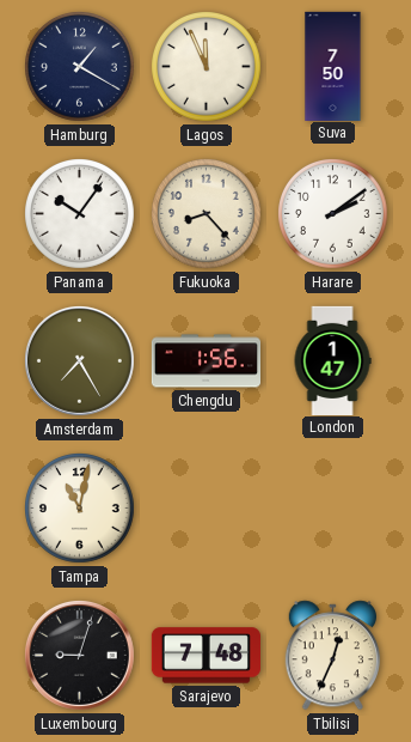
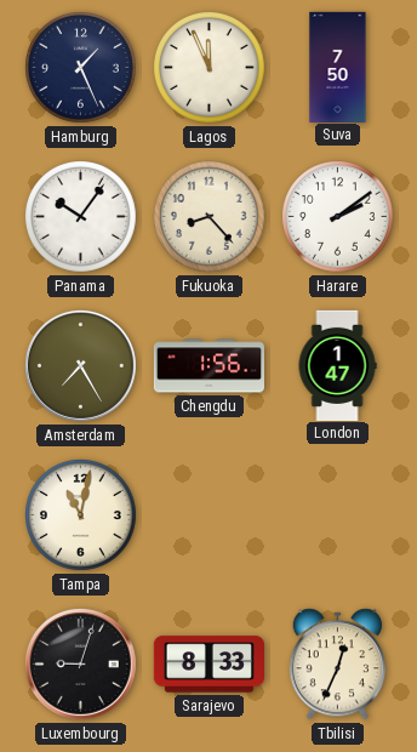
Hamburg: 1:20 -> 1:26
Sarajevo: 7:48 -> 8:33
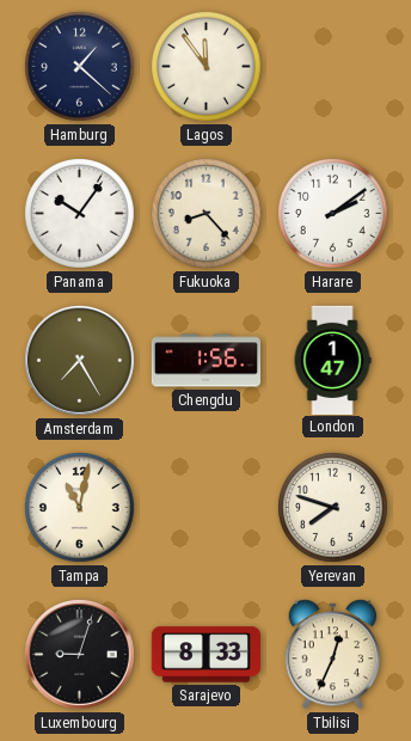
Hamburg: 1:26 -> 1:22
Lagos: 11:56 -> 11:54
Suva: 7:50 -> none
Yerevan: none -> 7:48
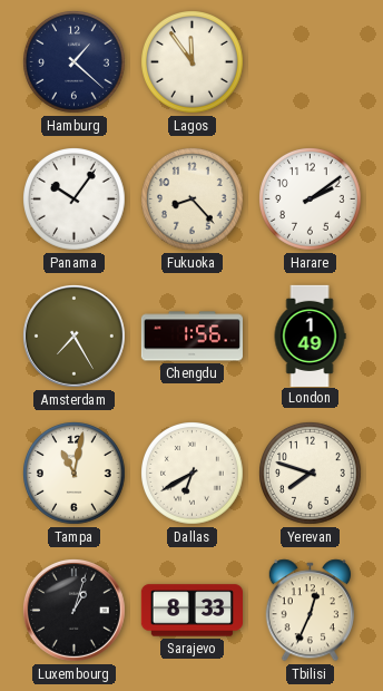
London: 1:47 -> 1:49
Dallas: none -> 6:40
Luxembourg: 9:03 -> 1:03
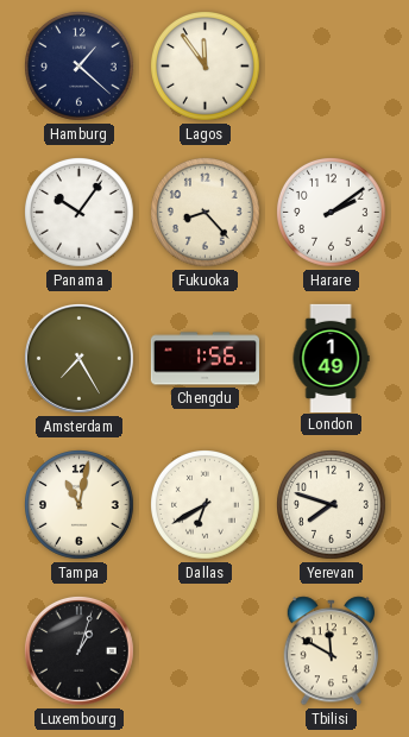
Sarajevo: 8:33 -> none
Tbilisi: 12:34 -> 11:50
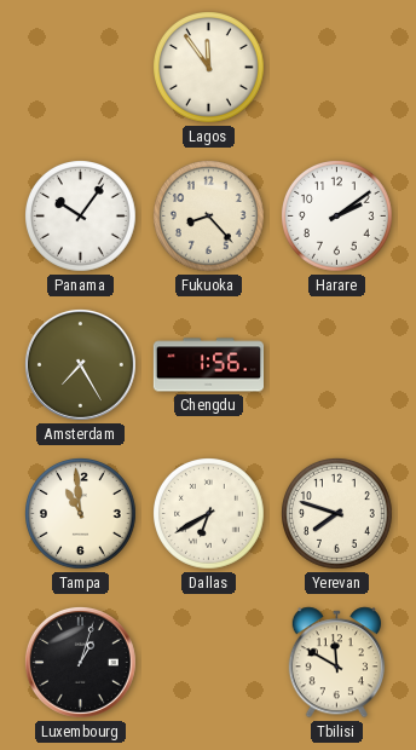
Hamburg: 1:22 -> none
London: 1:49 -> none
Tampa: 11:02 -> 10:59
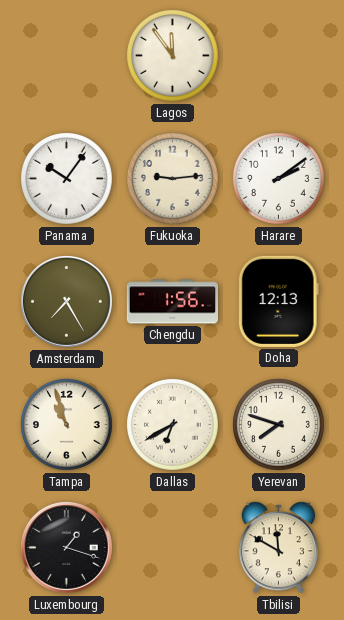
Fukuoka: 8:23 -> 9:14
Doha: none -> 12:13
Tampa: 10:59 -> 10:57
Luxembourg: 1:03 -> 1:18
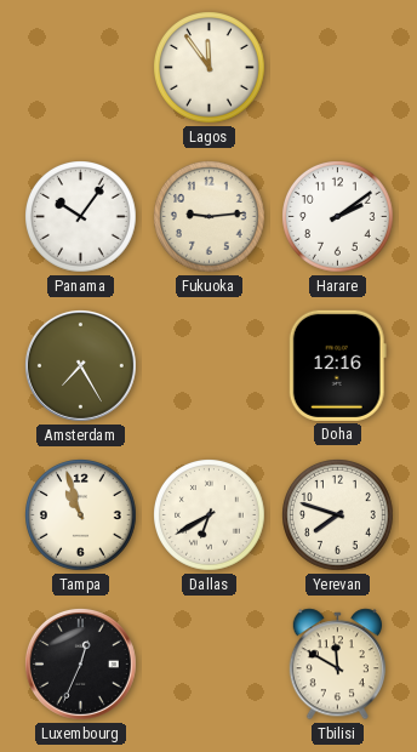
Chengdu: 1:56 -> none
Doha: 12:13 -> 12:16
Luxembourg: 1:18 -> 12:34
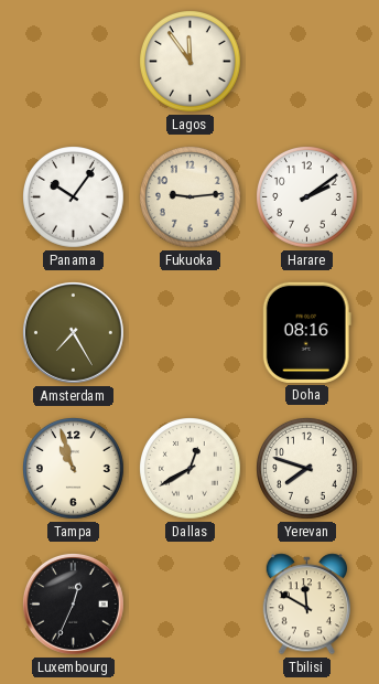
Doha: 12:16 -> 08:16
Dallas: 6:40 -> 12:40
